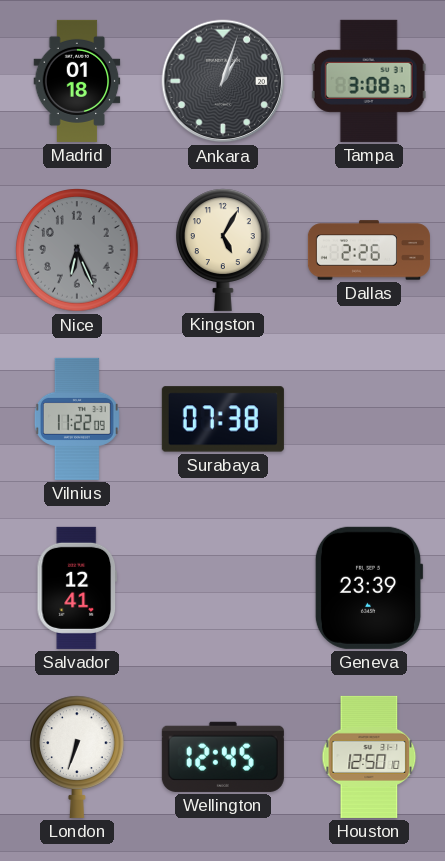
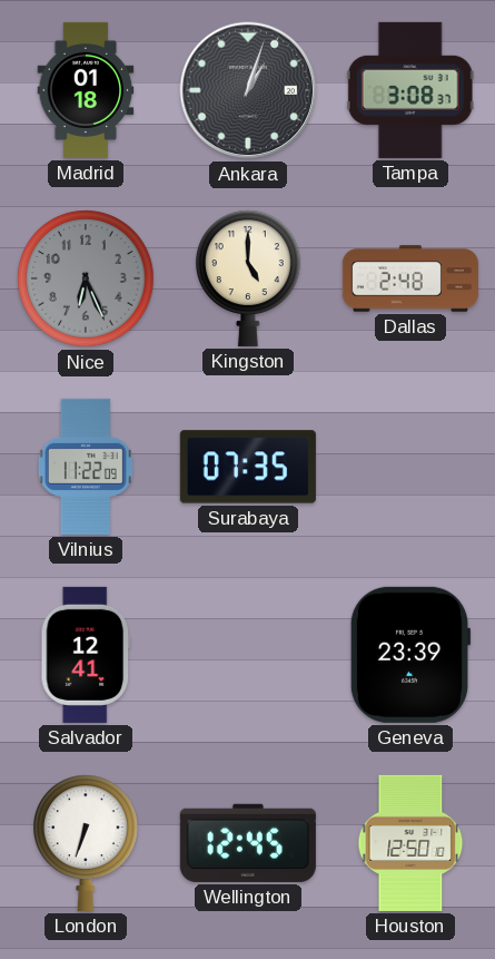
Kingston: 5:05 -> 5:00
Dallas: 2:26 -> 2:48
Surabaya: 07:38 -> 07:35
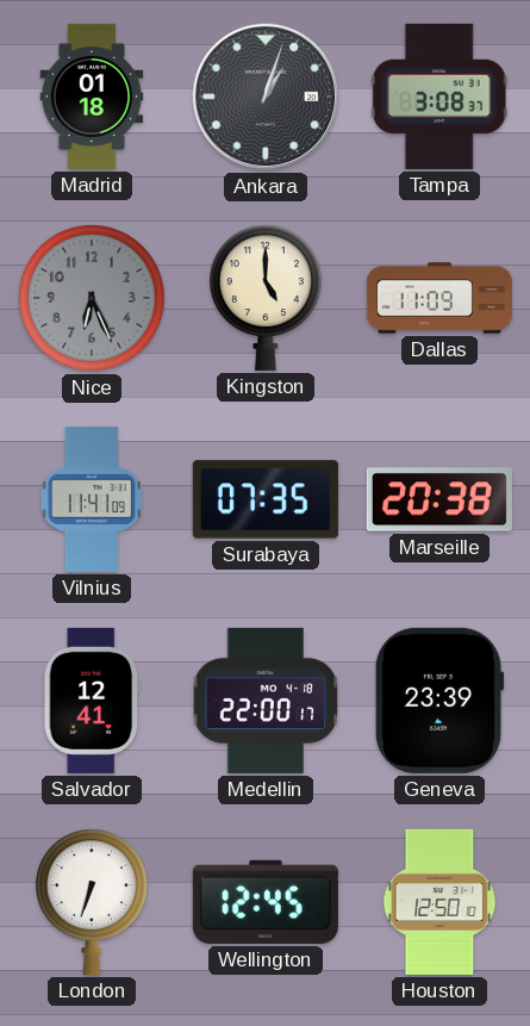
Dallas: 2:48 -> 11:09
Vilnius: 11:22 -> 11:41
Marseille: none -> 20:38
Medellin: none -> 22:00
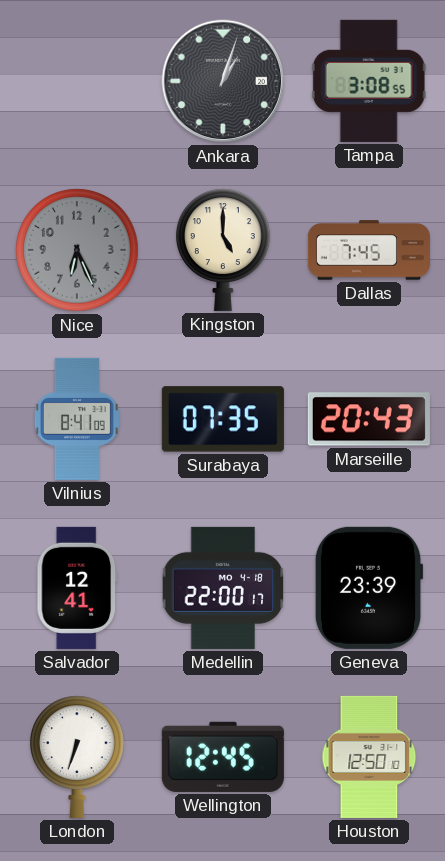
Madrid: 01:18 -> none
Tampa: 3:08:37 -> 3:08:55
Dallas: 11:09 -> 7:45
Vilnius: 11:41 -> 8:41
Marseille: 20:38 -> 20:43
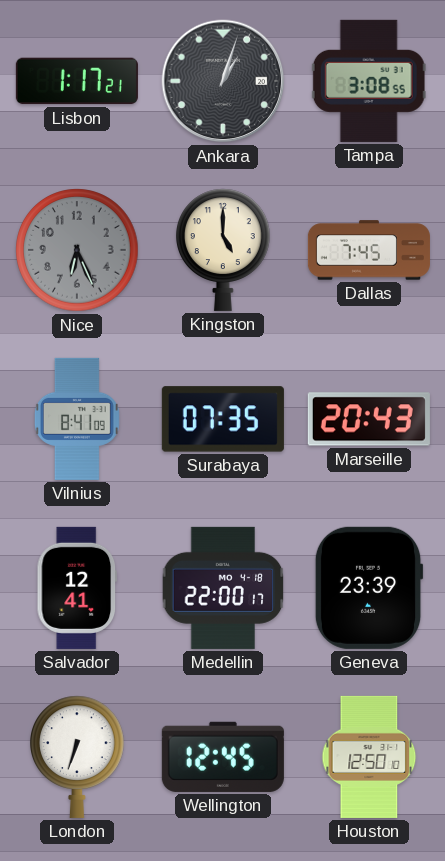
Lisbon: none -> 1:17
